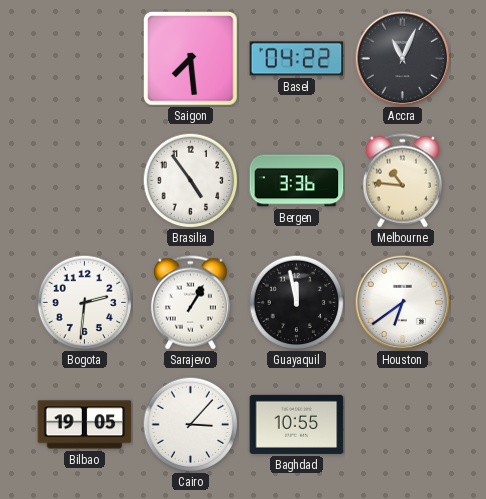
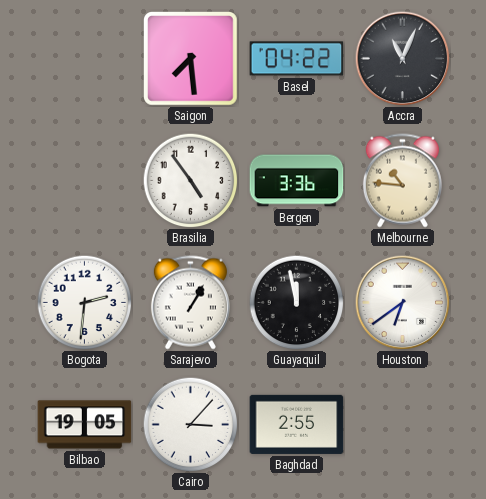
Baghdad: 10:55 -> 2:55
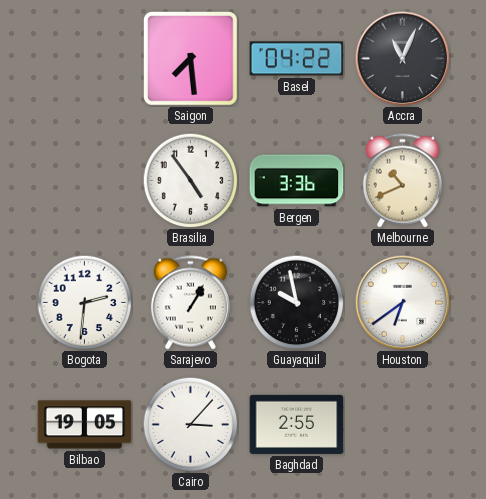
Melbourne: 10:46 -> 10:41
Guayaquil: 11:58 -> 9:58
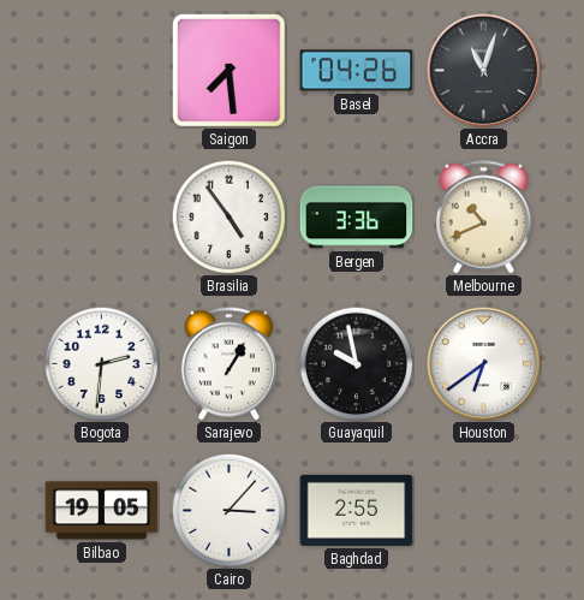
Basel: 04:22 -> 04:26
Accra: 11:04 -> 11:03
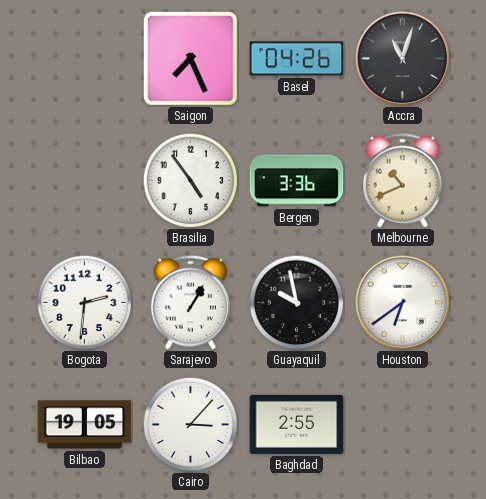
Saigon: 7:29 -> 7:26
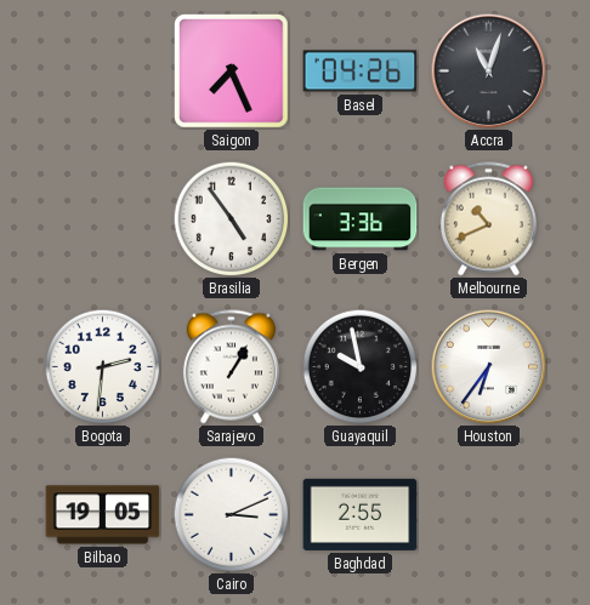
Houston: 6:39 -> 6:36
Cairo: 3:07 -> 3:11
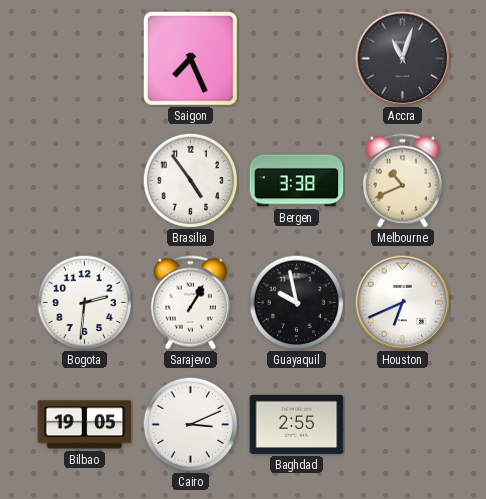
Basel: 04:26 -> none
Bergen: 3:36 -> 3:38
Houston: 6:36 -> 6:41
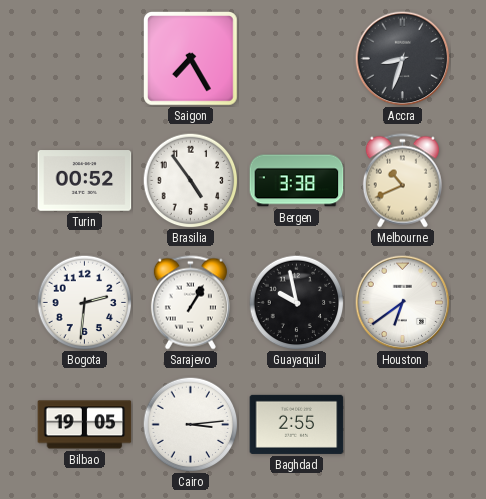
Saigon: 7:26 -> 7:25
Accra: 11:03 -> 8:33
Turin: none -> 00:52
Houston: 6:41 -> 6:39
Cairo: 3:11 -> 3:14
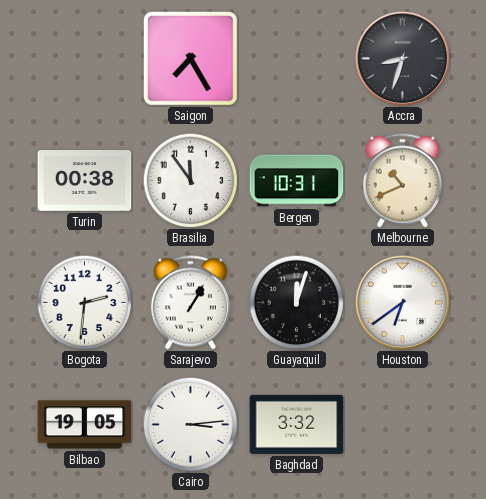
Turin: 00:52 -> 00:38
Brasilia: 4:54 -> 11:54
Bergen: 3:38 -> 10:31
Guayaquil: 9:58 -> 12:03
Baghdad: 2:55 -> 3:32
